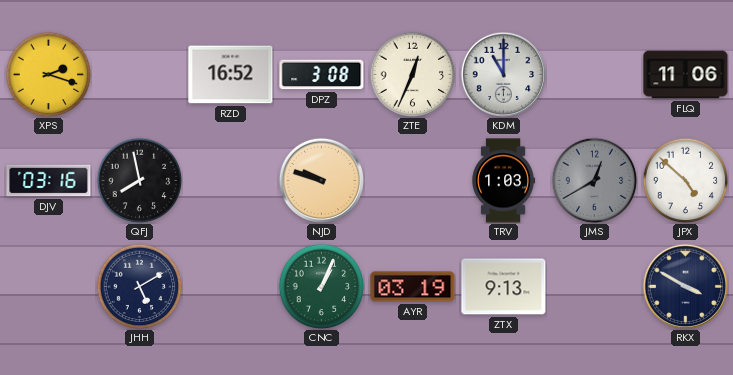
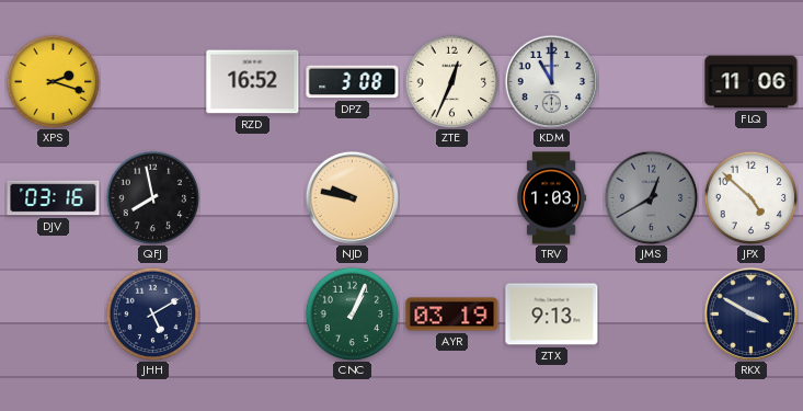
NJD: 9:48 -> 9:47
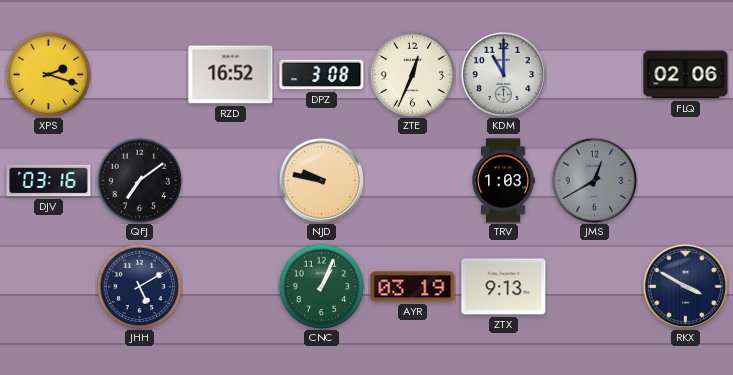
FLQ: 11:06 -> 02:06
QFJ: 7:58 -> 7:09
JPX: 4:52 -> none
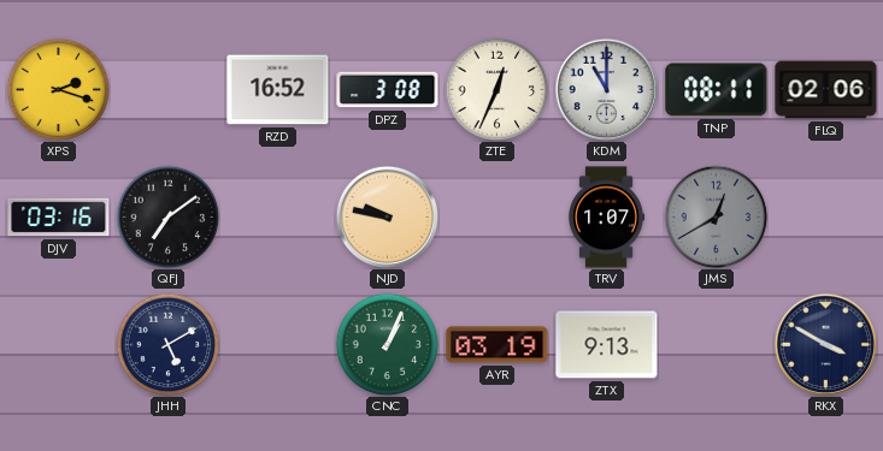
TNP: none -> 08:11
TRV: 1:03 -> 1:07
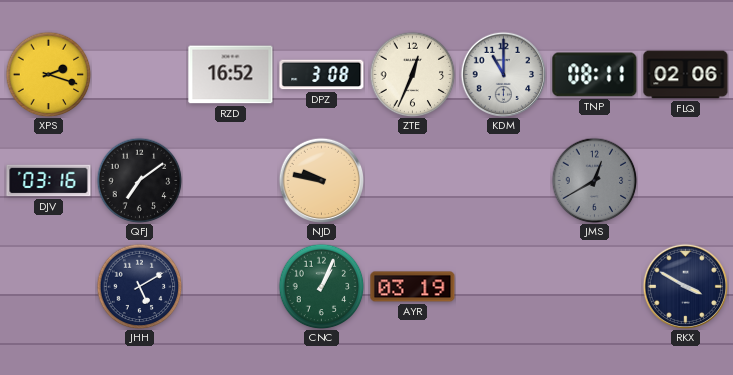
TRV: 1:07 -> none
ZTX: 9:13 -> none
